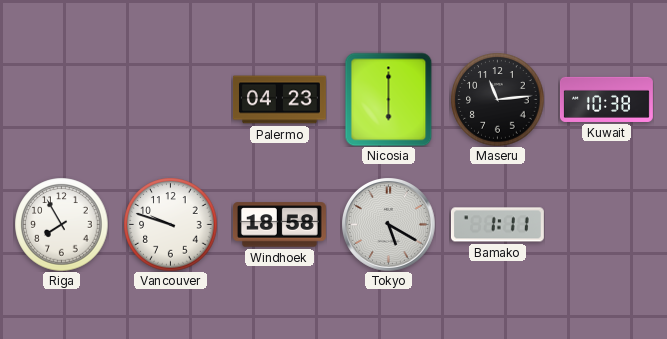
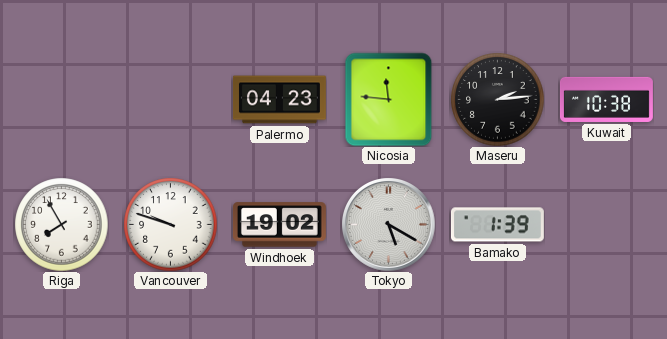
Nicosia: 6:00 -> 11:46
Maseru: 11:14 -> 2:14
Windhoek: 18:58 -> 19:02
Bamako: 1:11 -> 1:39
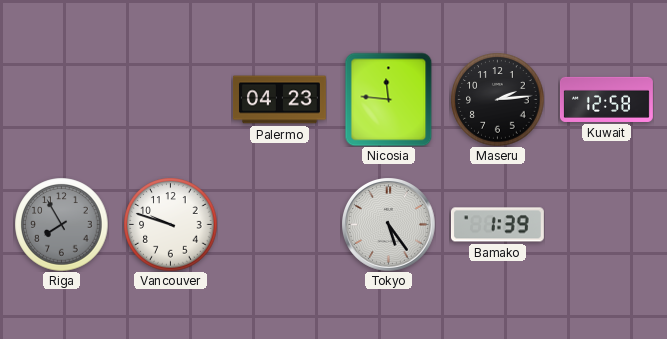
Kuwait: 10:38 -> 12:58
Riga dial: white -> grey
Windhoek: 19:02 -> none
Tokyo: 5:20 -> 5:24
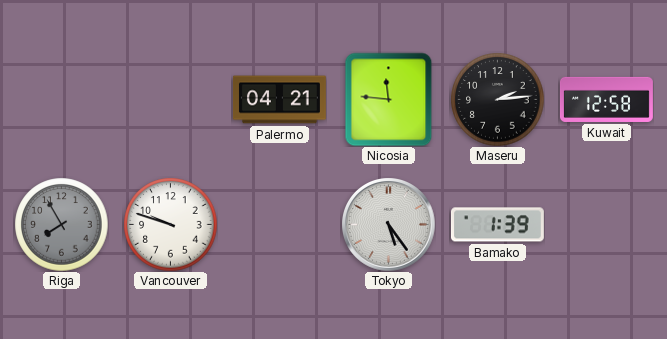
Palermo: 04:23 -> 04:21
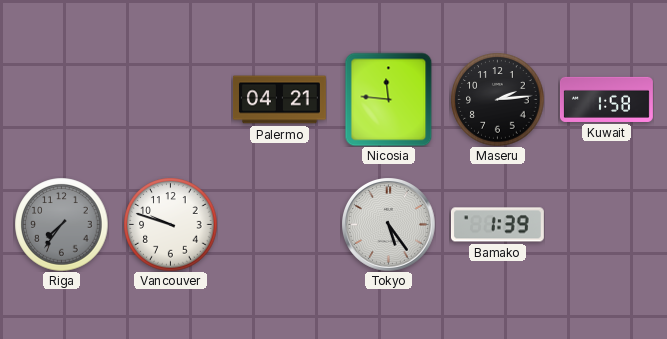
Kuwait: 12:58 -> 1:58
Riga: 7:55 -> 7:36
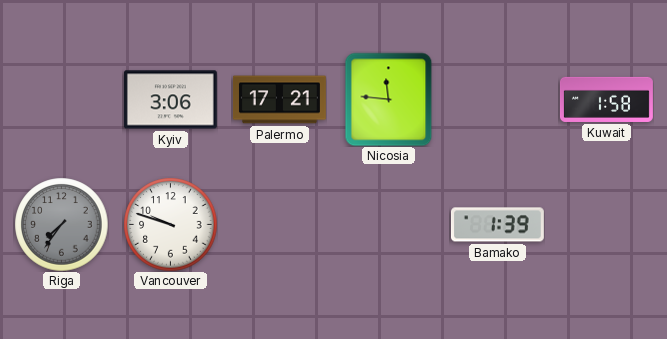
Kyiv: none -> 3:06
Palermo: 04:21 -> 17:21
Maseru: 2:14 -> none
Tokyo: 5:24 -> none
